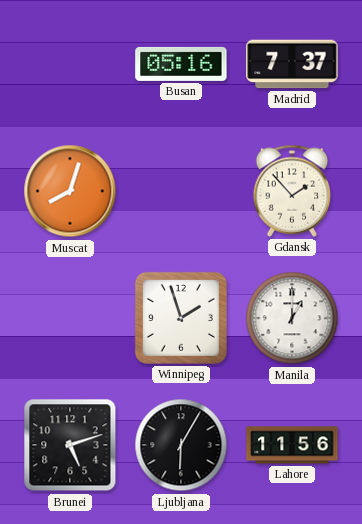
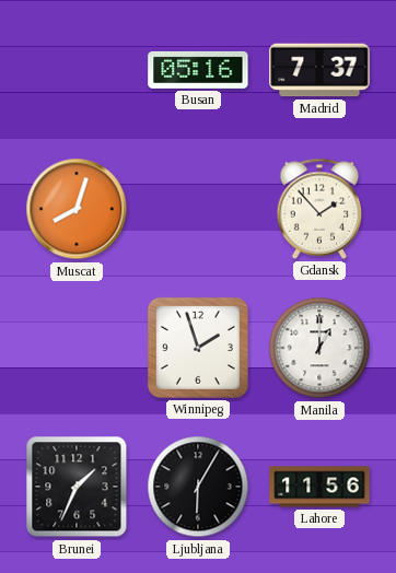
Brunei: 5:12 -> 1:34
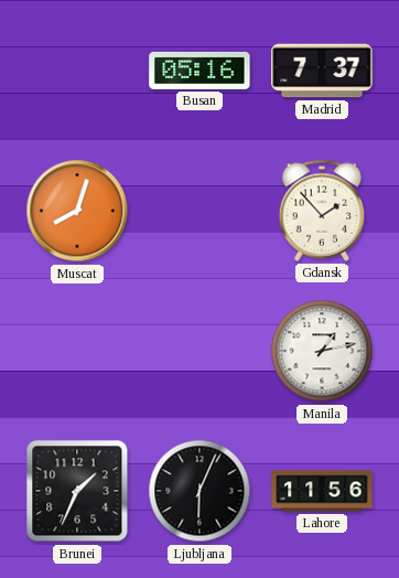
Winnipeg: 1:57 -> none
Manila: 1:00 -> 1:13
Ljubljana: 6:05 -> 6:04
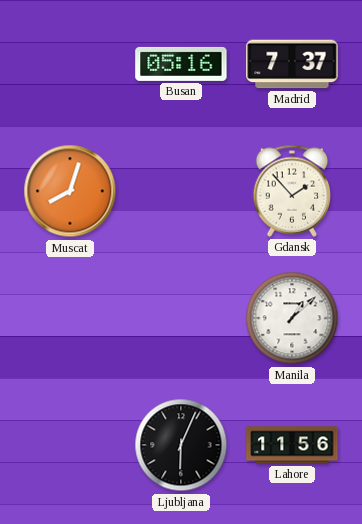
Manila: 1:13 -> 1:08
Brunei: 1:34 -> none
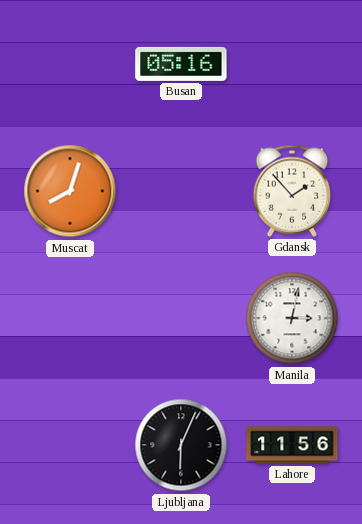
Madrid: 7:37 -> none
Manila: 1:08 -> 3:02
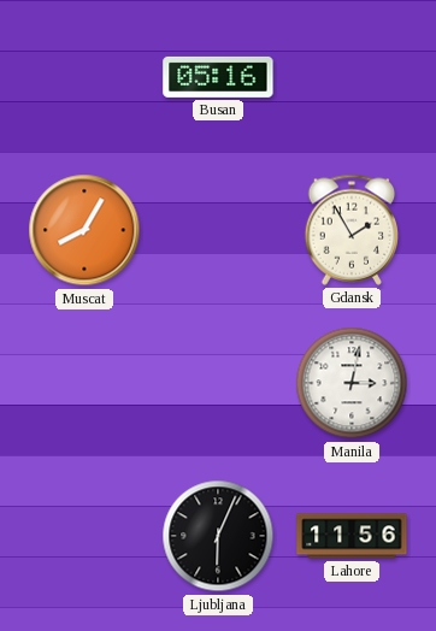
Muscat: 8:03 -> 8:05
Gdansk: 1:53 -> 1:55
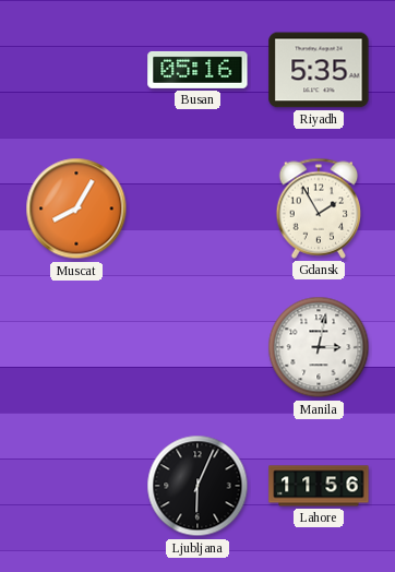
Riyadh: none -> 5:35
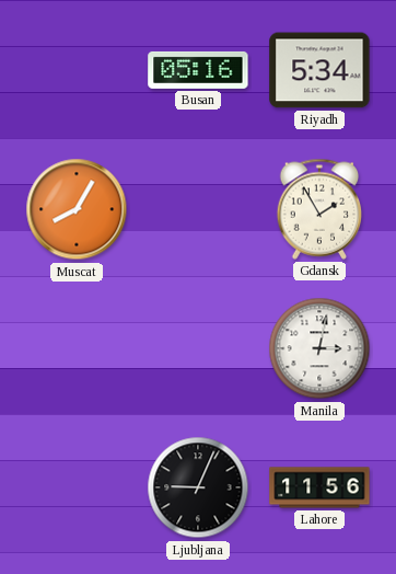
Riyadh: 5:35 -> 5:34
Ljubljana: 6:04 -> 9:04
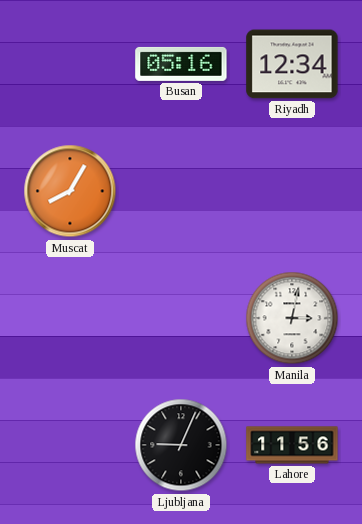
Riyadh: 5:34 -> 12:34
Gdansk: 1:55 -> none
